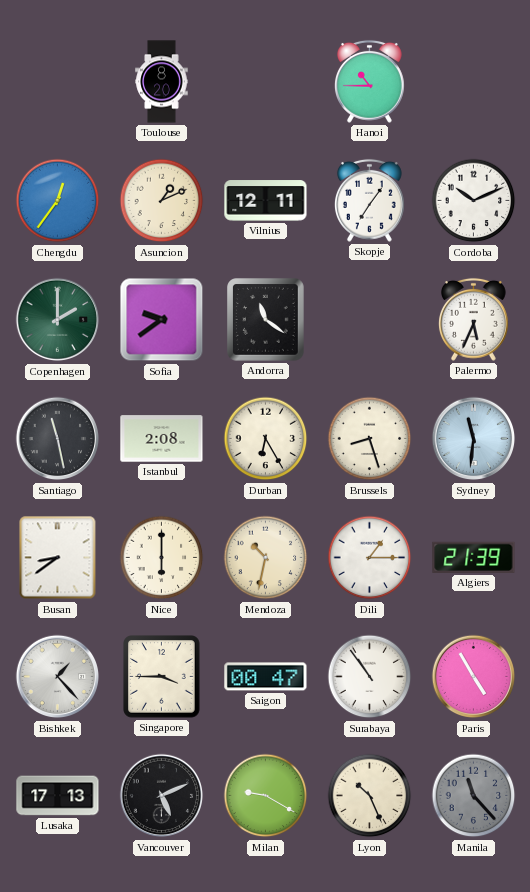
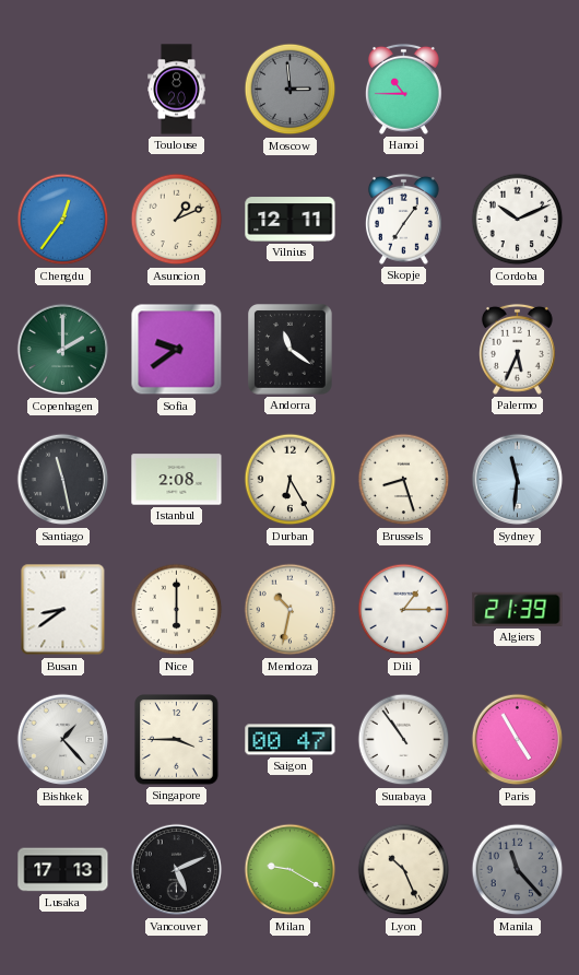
Moscow: none -> 2:59
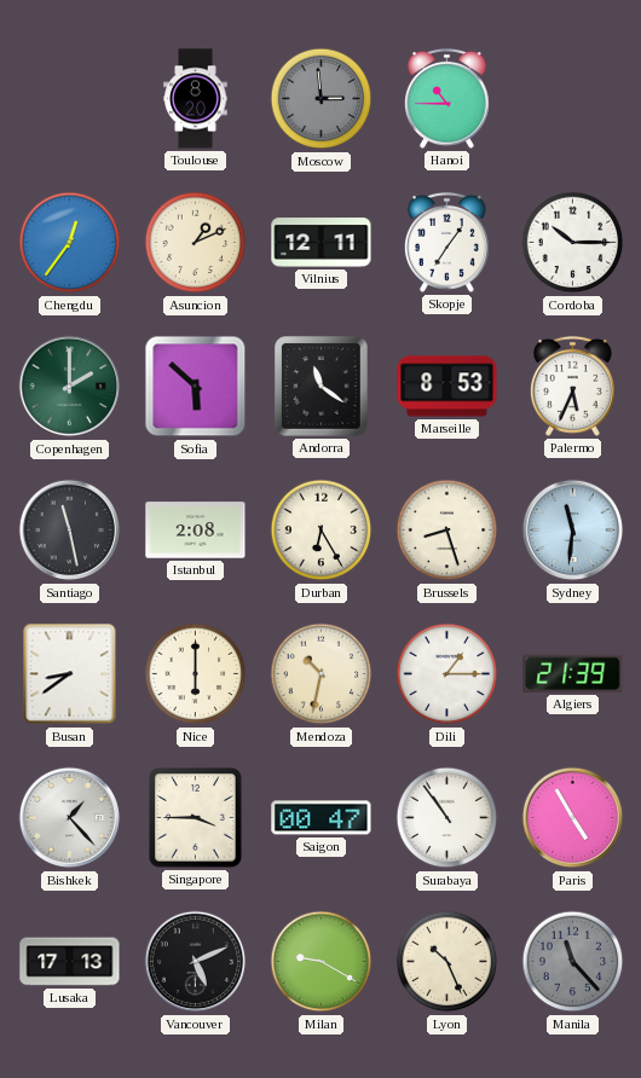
Cordoba: 10:11 -> 10:15
Sofia: 9:39 -> 5:52
Marseille: none -> 8:53
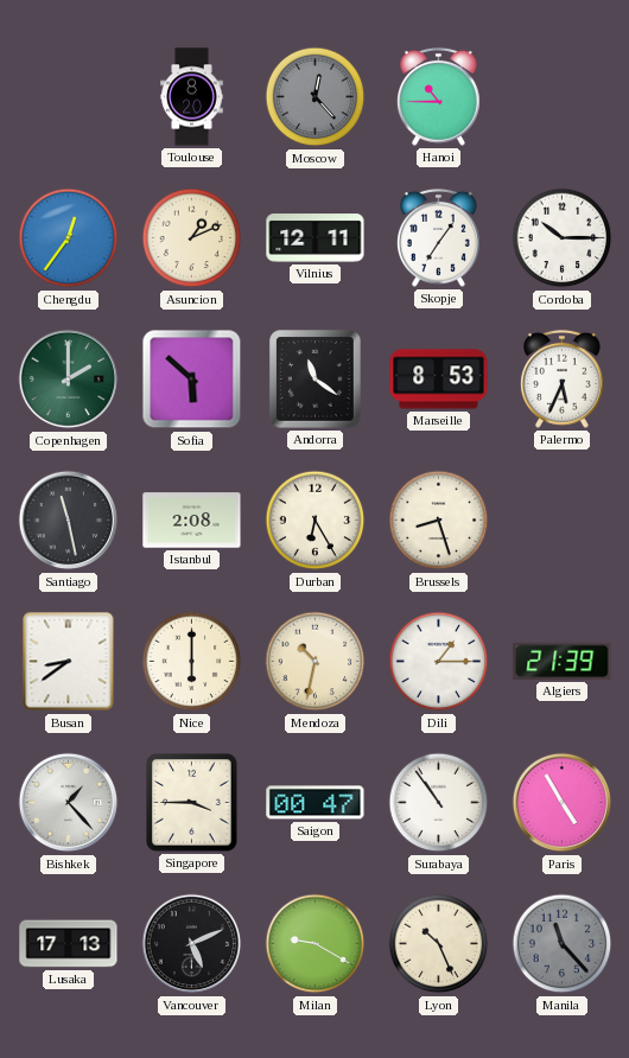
Moscow: 2:59 -> 12:23
Sydney: 11:31 -> none
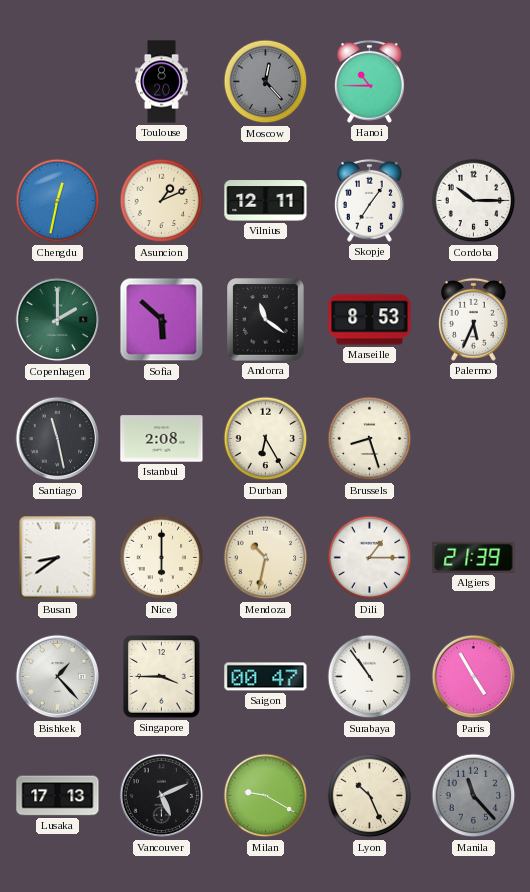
Chengdu: 12:36 -> 12:32
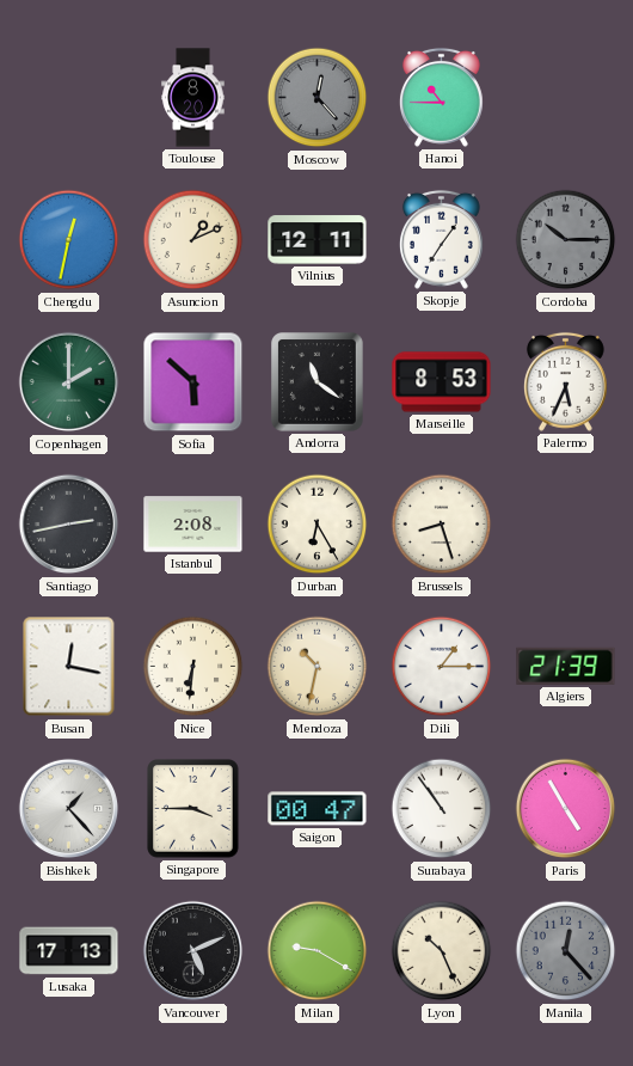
Cordoba dial: white -> grey
Santiago: 11:28 -> 2:43
Busan: 8:39 -> 12:17
Nice: 6:00 -> 6:31
Manila: 11:23 -> 12:23
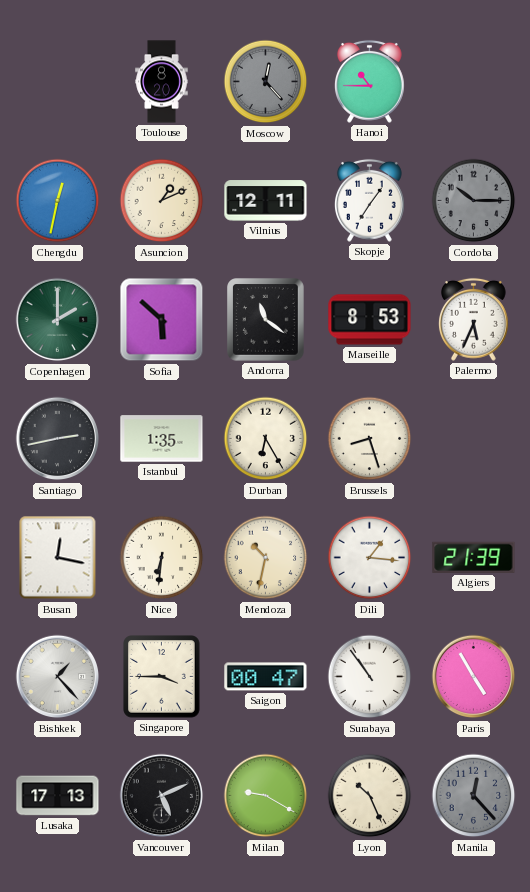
Istanbul: 2:08 -> 1:35
Dili: 1:15 -> 1:16
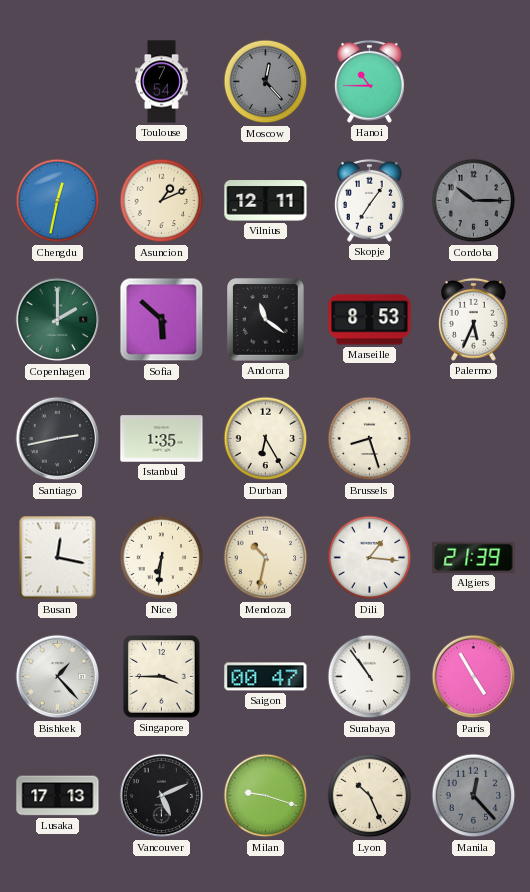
Toulouse: 8:20 -> 7:54
Milan: 9:20 -> 9:18
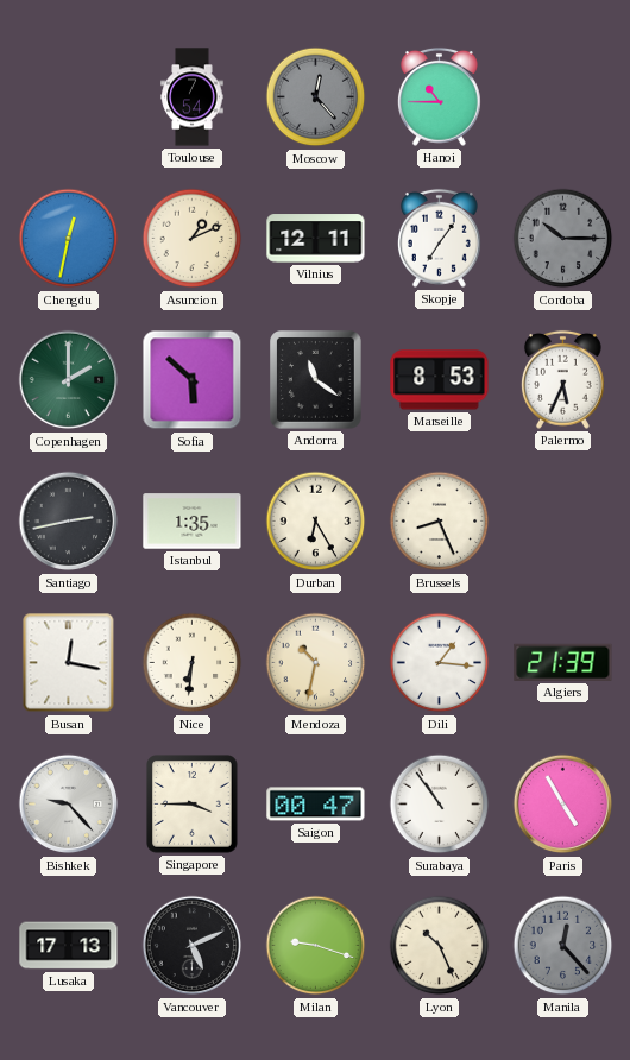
Brussels: 8:27 -> 8:26
Bishkek: 1:23 -> 9:23
